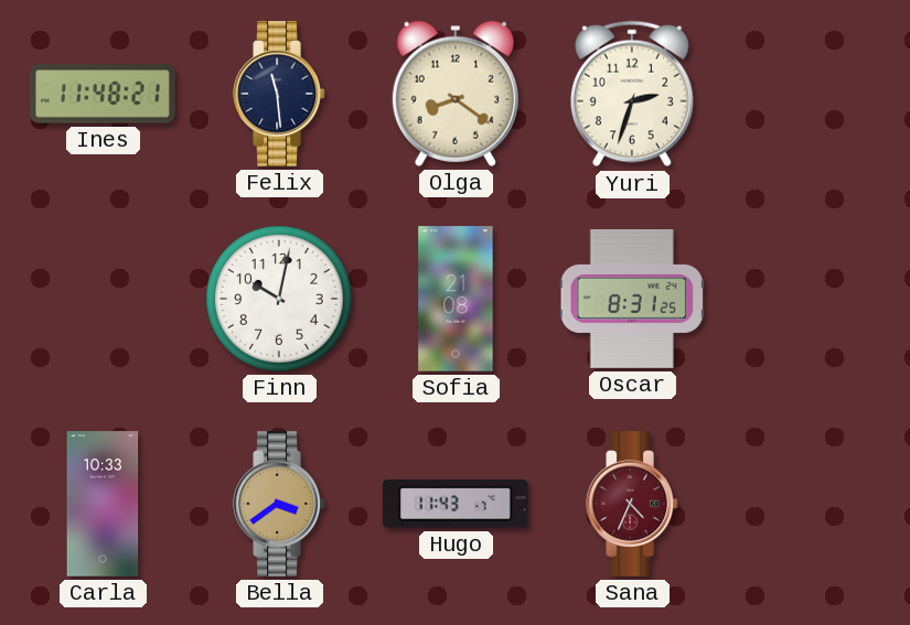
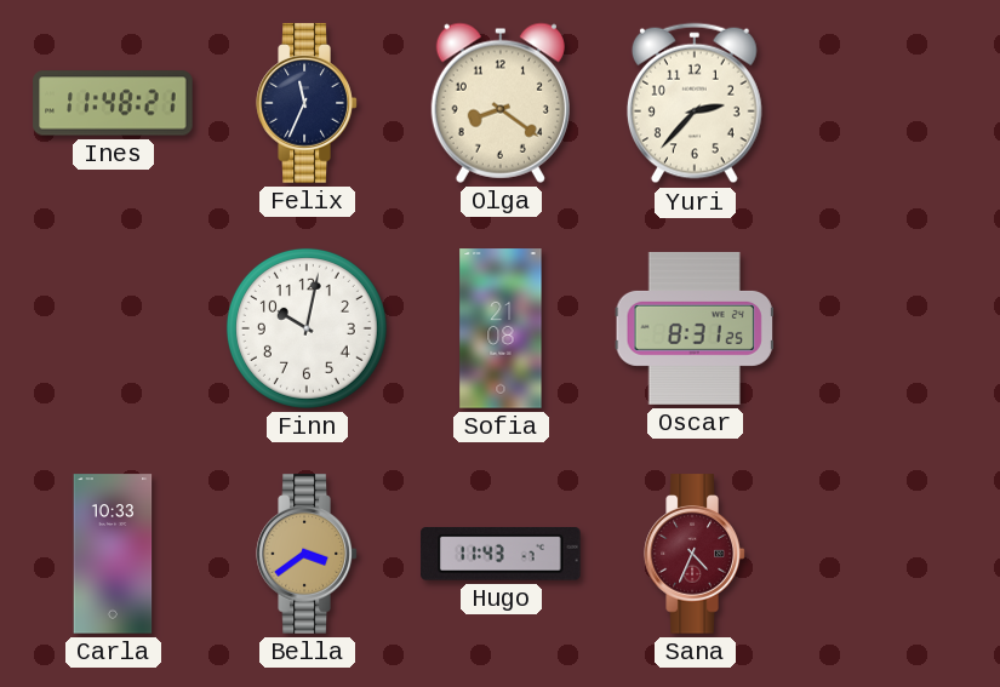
Felix: 11:29 -> 11:34
Yuri: 2:33 -> 2:37
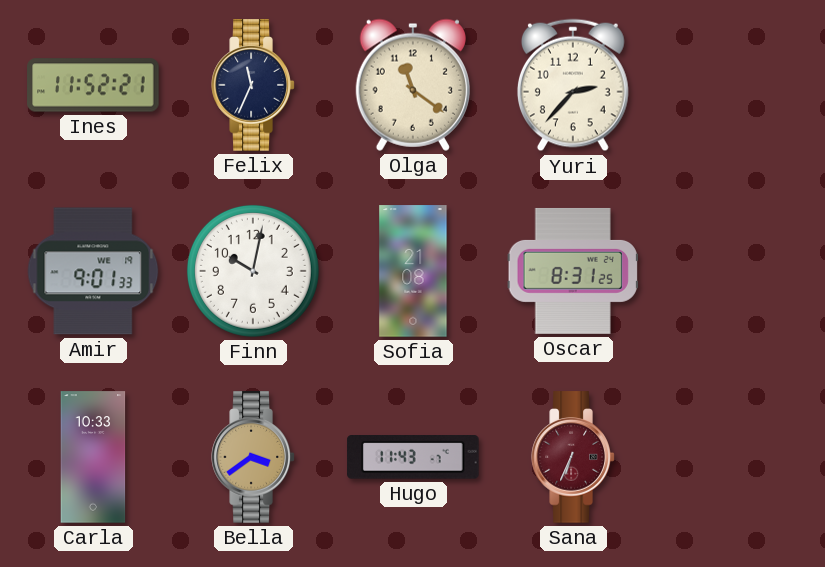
Ines: 11:48 -> 11:52
Olga: 8:21 -> 11:21
Amir: none -> 9:01
Sana: 4:34 -> 6:34
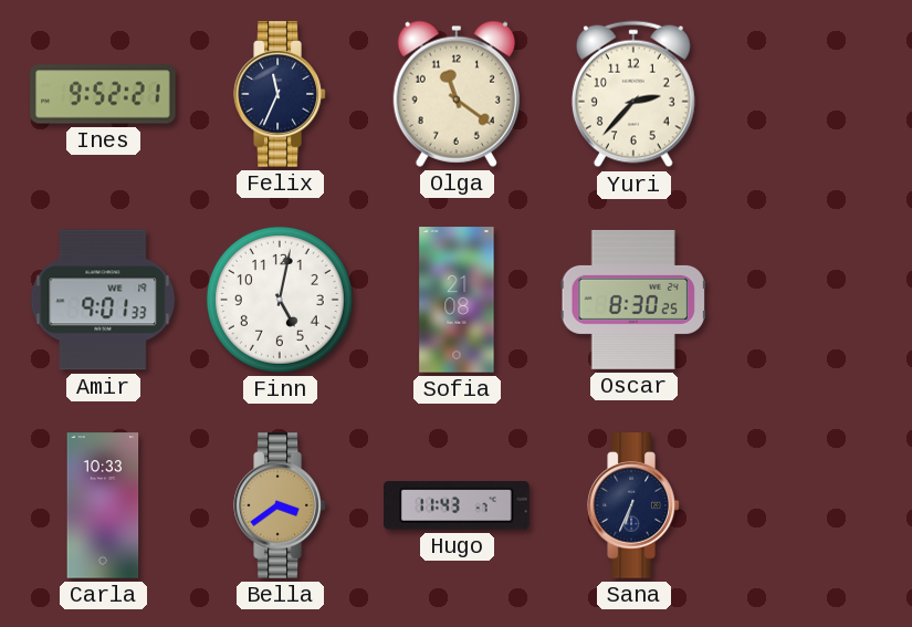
Ines: 11:52 -> 9:52
Finn: 10:02 -> 5:02
Oscar: 8:31 -> 8:30
Sana dial: burgundy -> navy
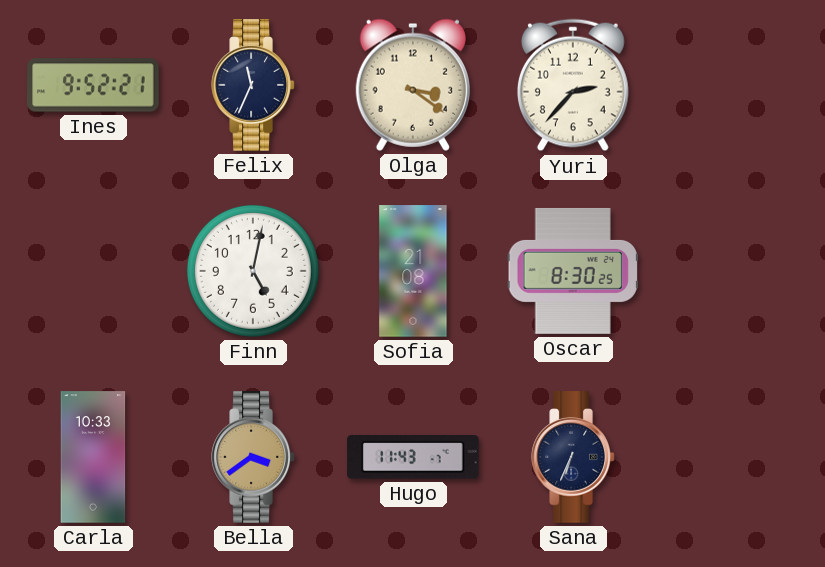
Olga: 11:21 -> 3:21
Amir: 9:01 -> none
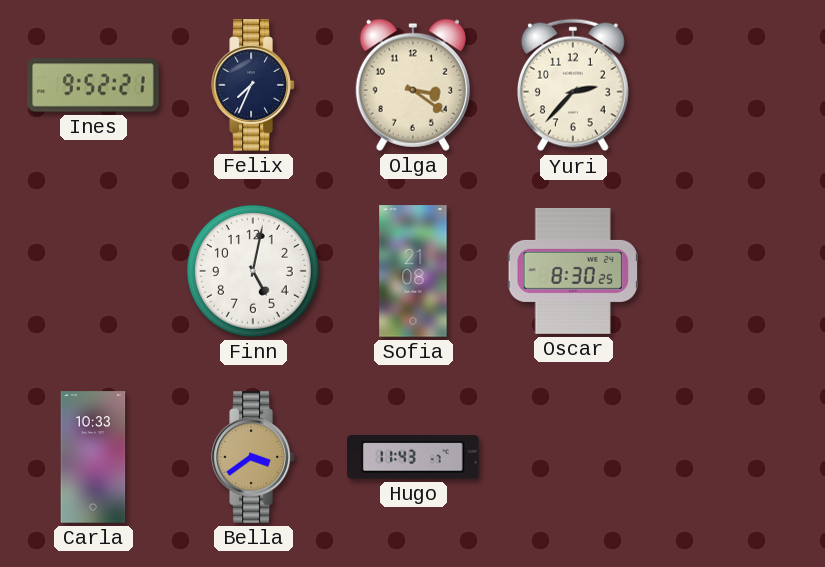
Felix: 11:34 -> 7:34
Sana: 6:34 -> none
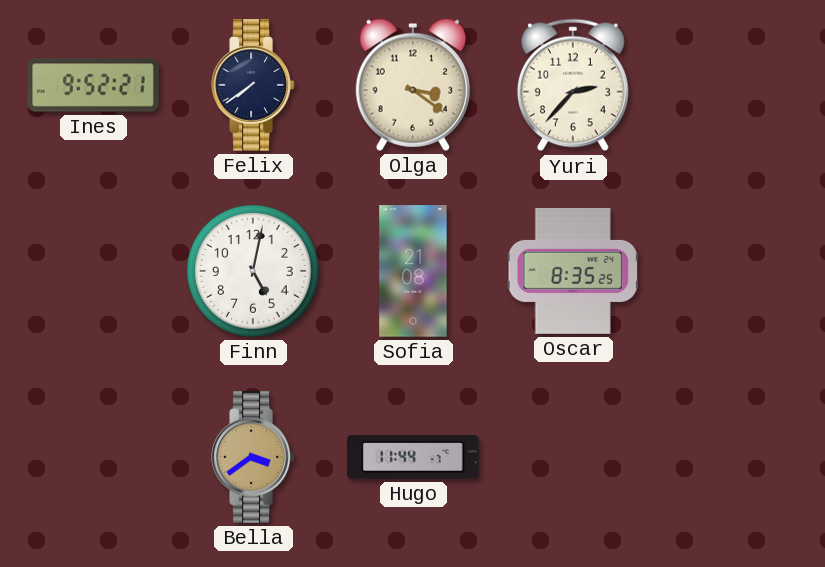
Felix: 7:34 -> 7:39
Oscar: 8:30 -> 8:35
Carla: 10:33 -> none
Hugo: 11:43 -> 11:44
